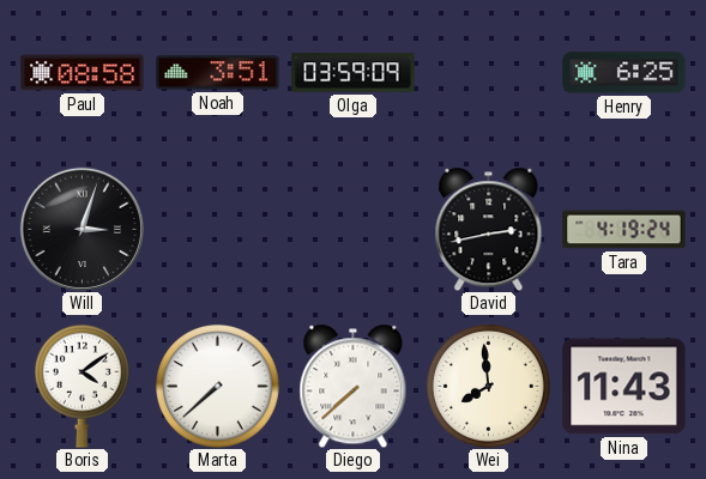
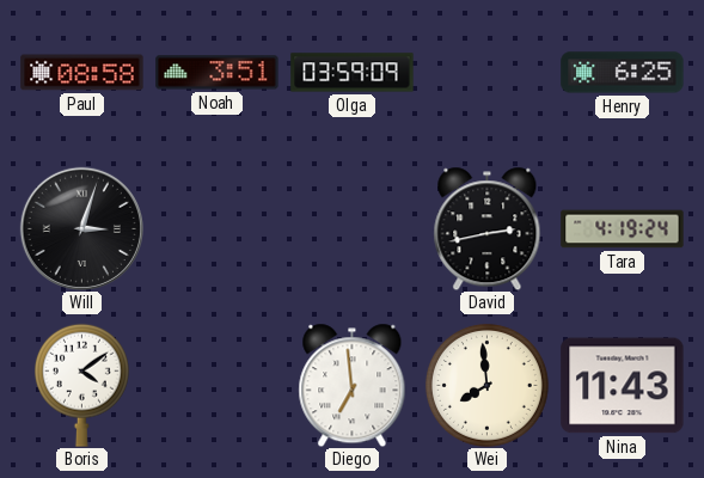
Marta: 7:38 -> none
Diego: 7:38 -> 6:59
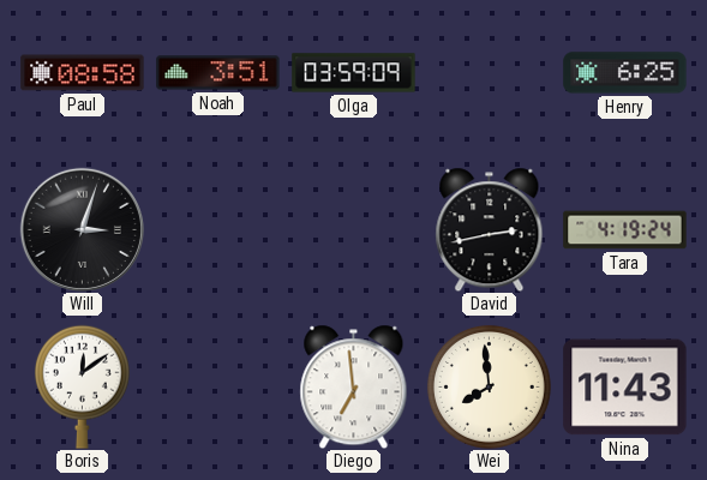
Boris: 4:09 -> 12:09
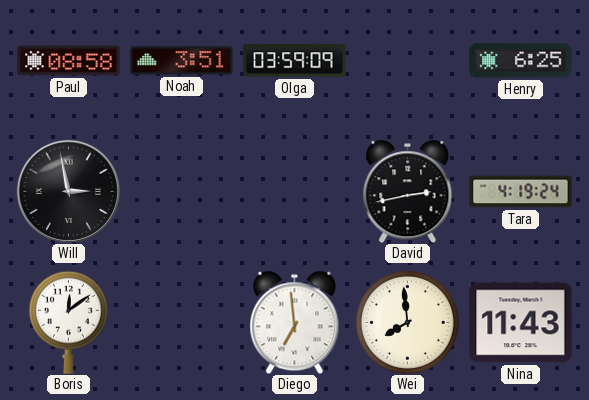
Will: 3:03 -> 2:58
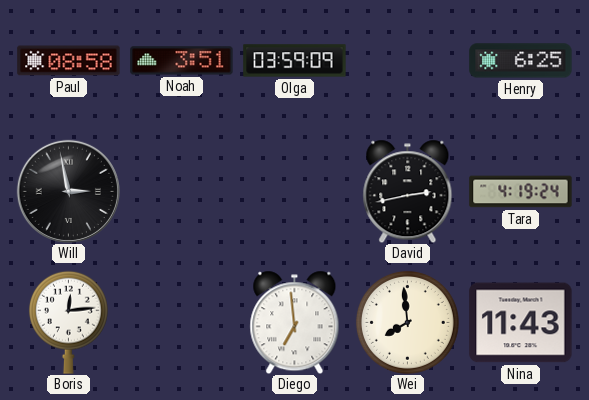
Boris: 12:09 -> 12:14
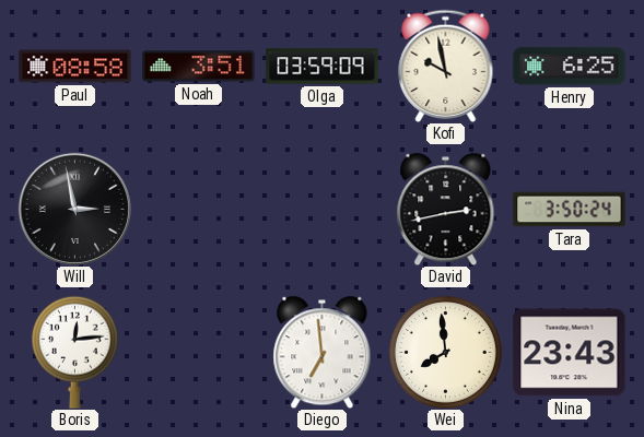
Kofi: none -> 9:58
Tara: 4:19 -> 3:50
Nina: 11:43 -> 23:43
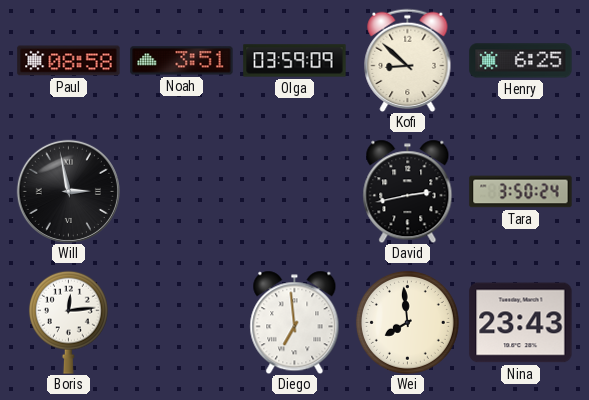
Kofi: 9:58 -> 8:52
